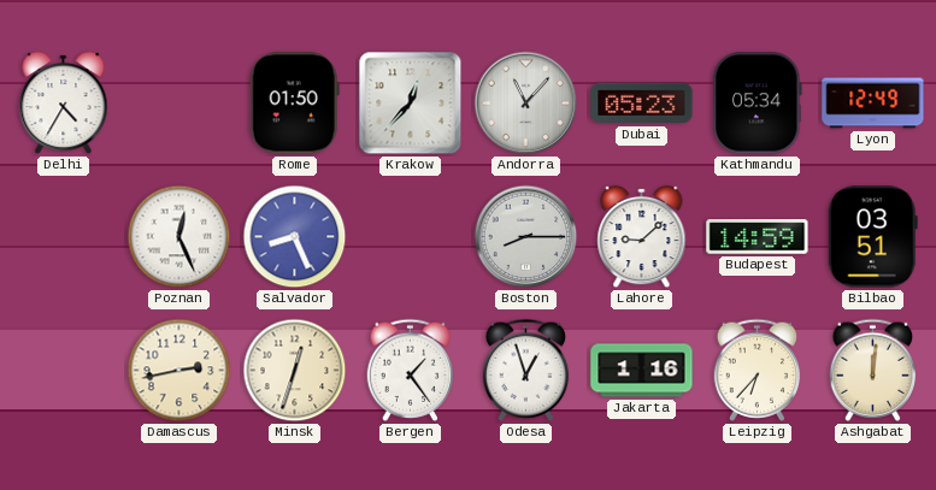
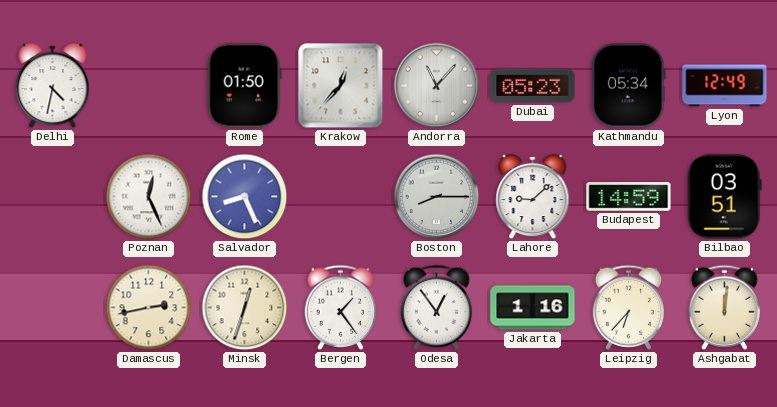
Delhi: 4:35 -> 4:32
Odesa: 12:57 -> 12:54
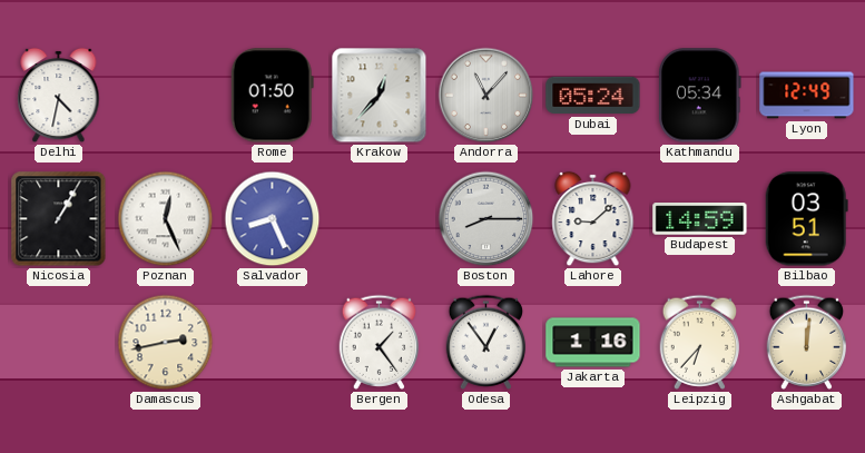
Dubai: 05:23 -> 05:24
Nicosia: none -> 1:05
Minsk: 12:33 -> none
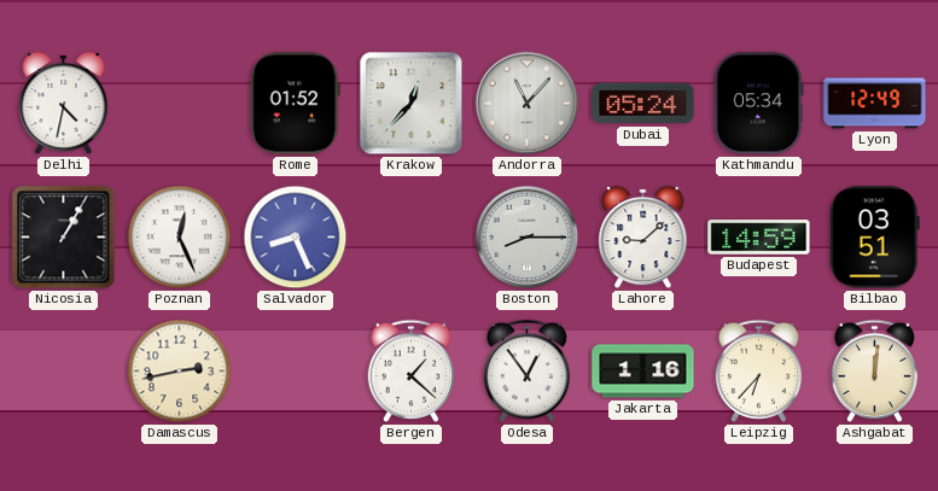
Rome: 01:50 -> 01:52
Bergen: 1:24 -> 1:22
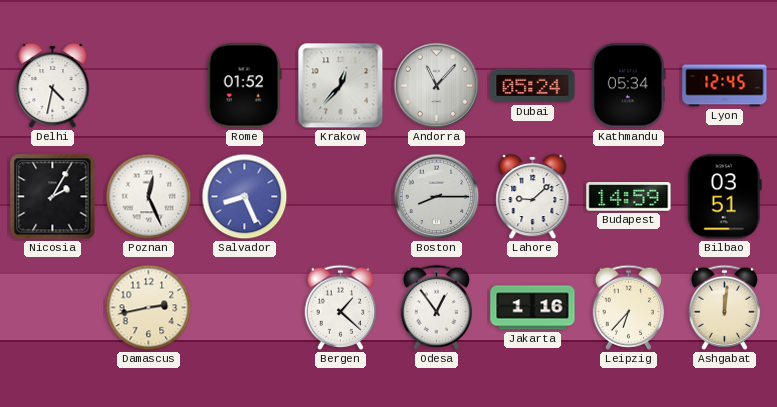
Lyon: 12:49 -> 12:45
Nicosia: 1:05 -> 2:05
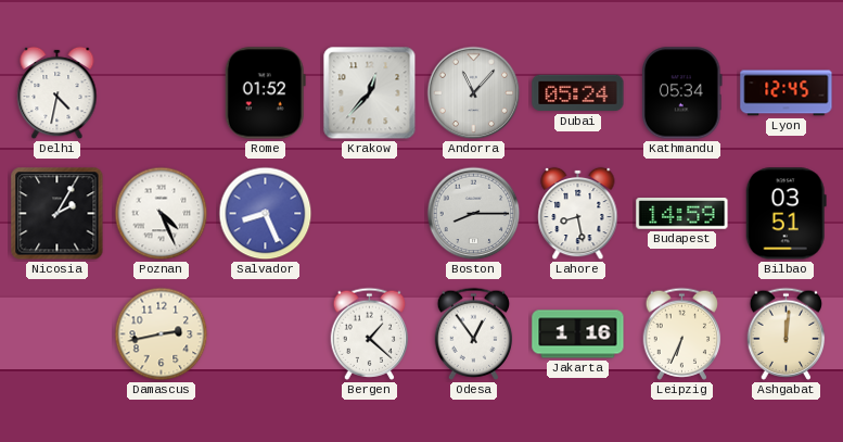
Poznan: 12:26 -> 4:26
Lahore: 9:08 -> 8:28
Leipzig: 6:37 -> 6:34
